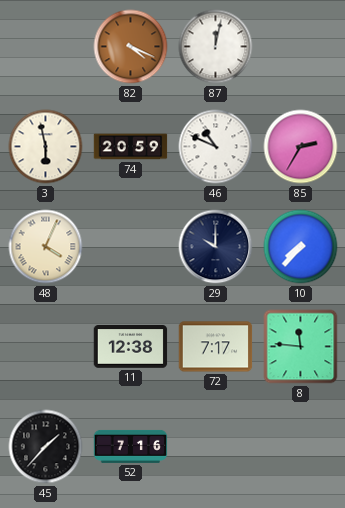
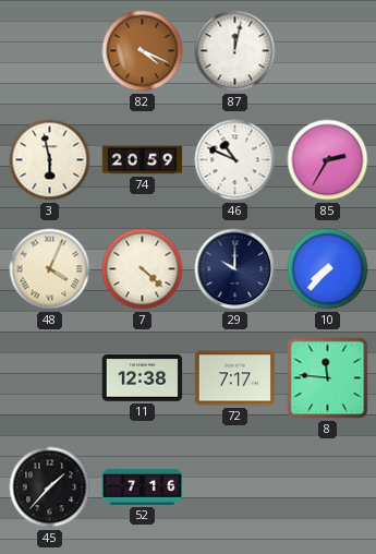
7: none -> 4:22
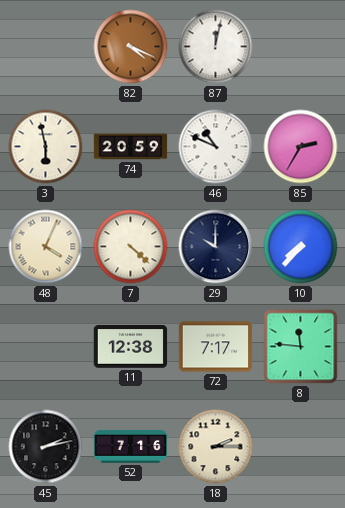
45: 1:37 -> 2:13
18: none -> 2:15
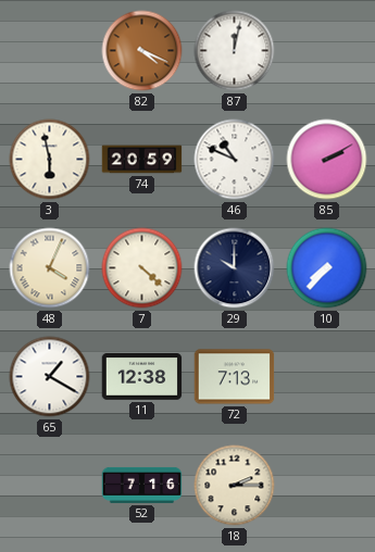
85: 2:35 -> 2:10
65: none -> 1:20
72: 7:17 -> 7:13
8: 11:46 -> none
45: 2:13 -> none
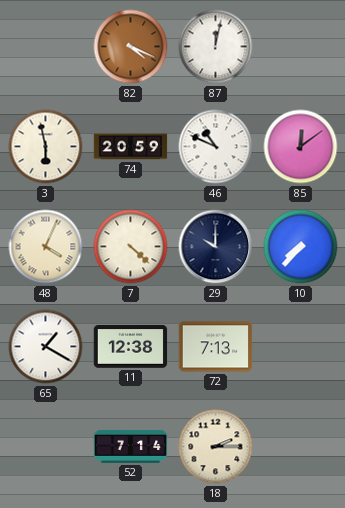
85: 2:10 -> 12:09
52: 7:16 -> 7:14
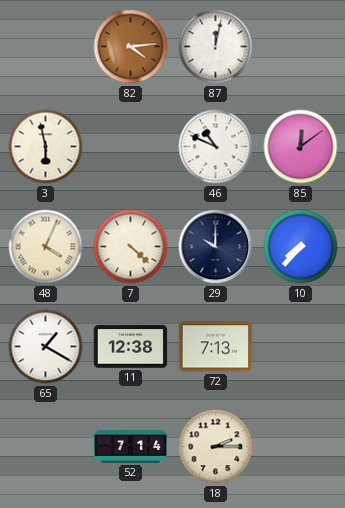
82: 4:19 -> 4:14
74: 20:59 -> none
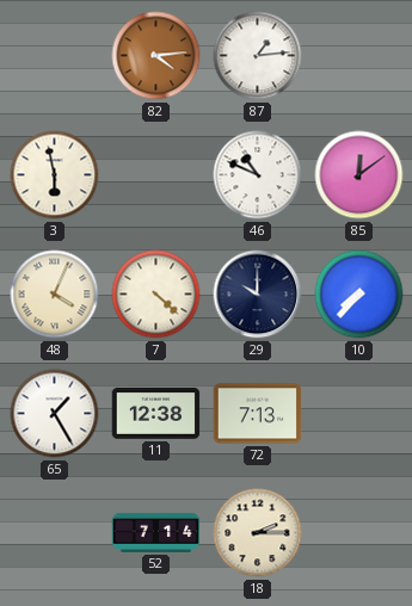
87: 12:02 -> 1:14
65: 1:20 -> 1:25
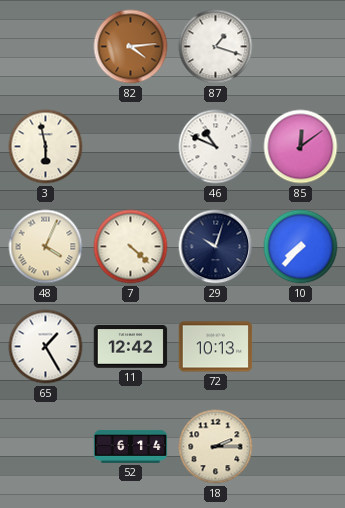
87: 1:14 -> 1:18
29: 10:00 -> 10:03
11: 12:38 -> 12:42
72: 7:13 -> 10:13
52: 7:14 -> 6:14
